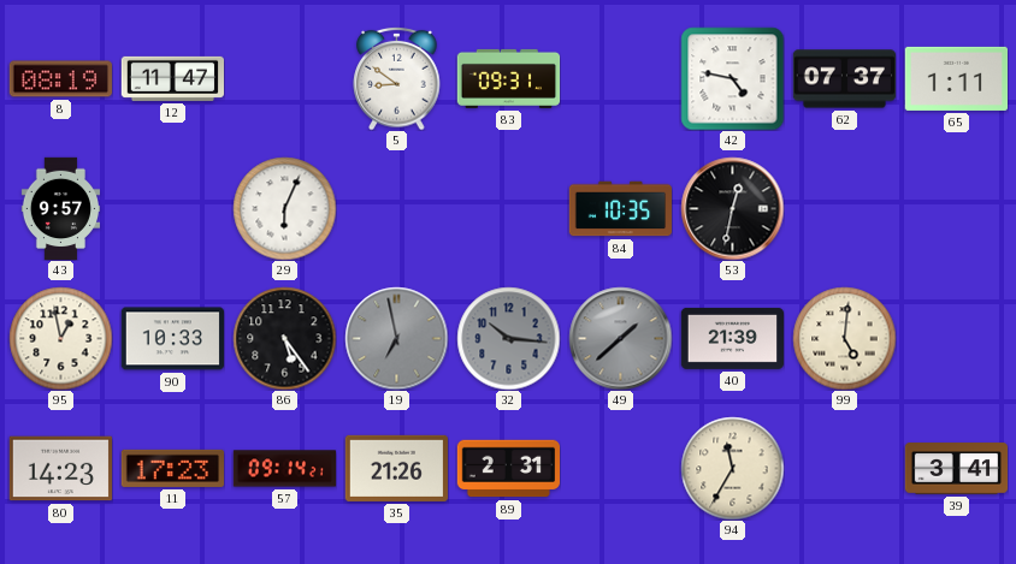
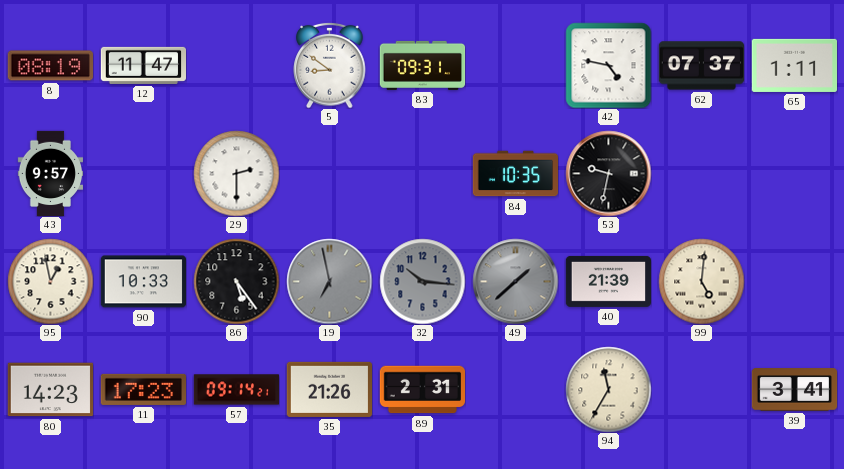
29: 6:04 -> 2:30
53: 12:32 -> 9:32
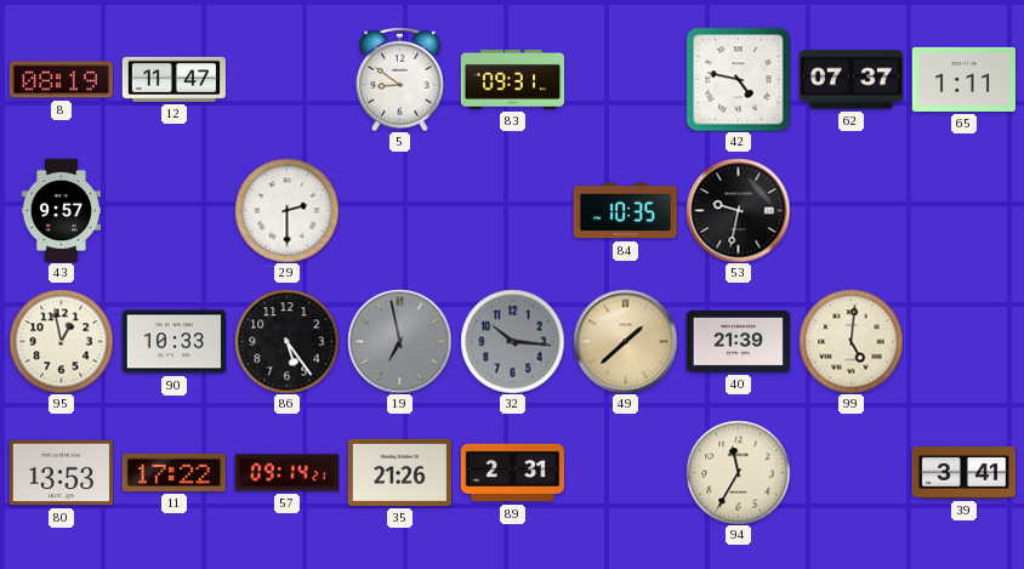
49 dial: grey -> champagne
80: 14:23 -> 13:53
11: 17:23 -> 17:22
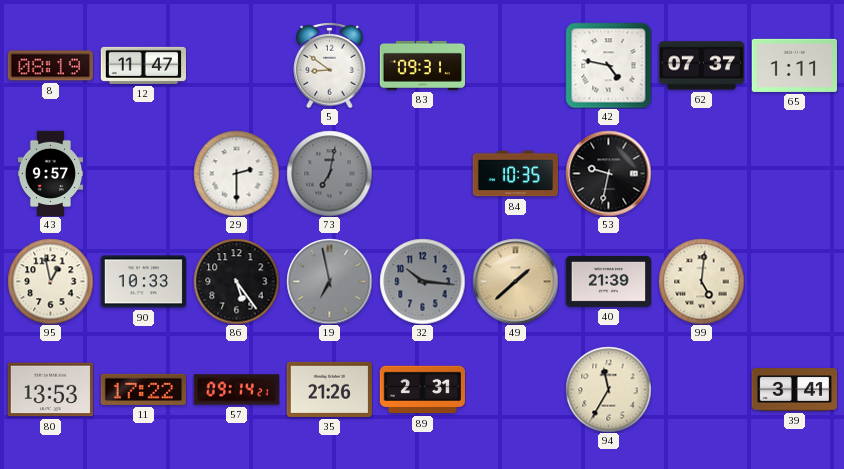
73: none -> 7:02
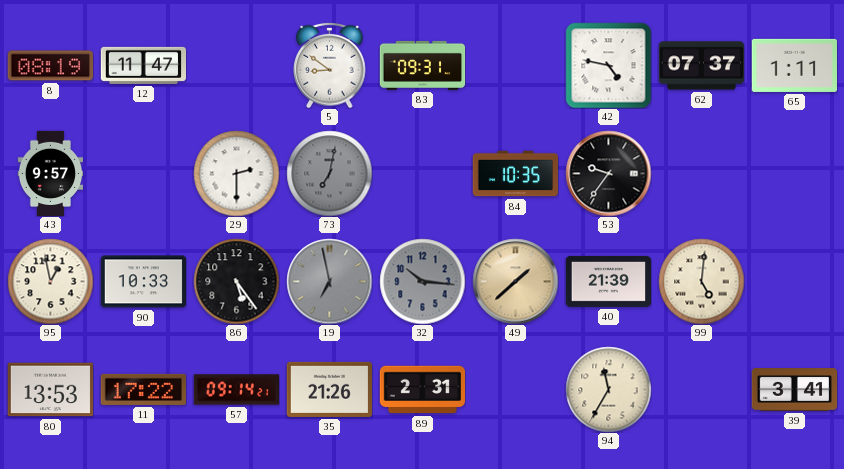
53: 9:32 -> 9:36
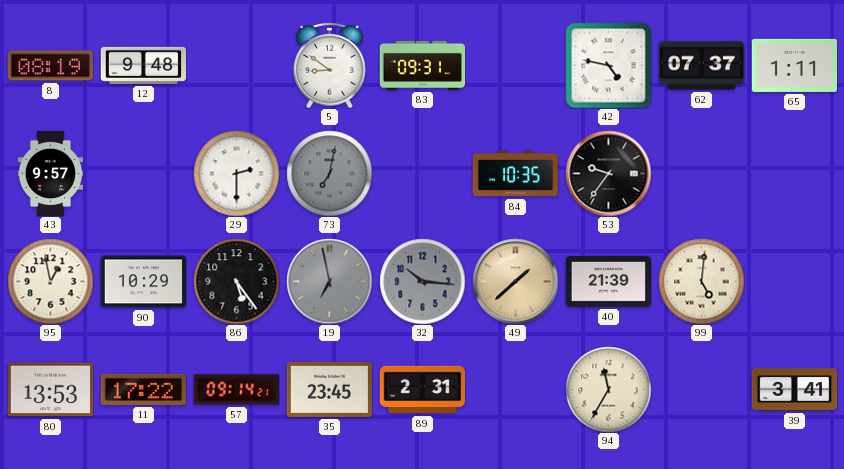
12: 11:47 -> 9:48
90: 10:33 -> 10:29
35: 21:26 -> 23:45
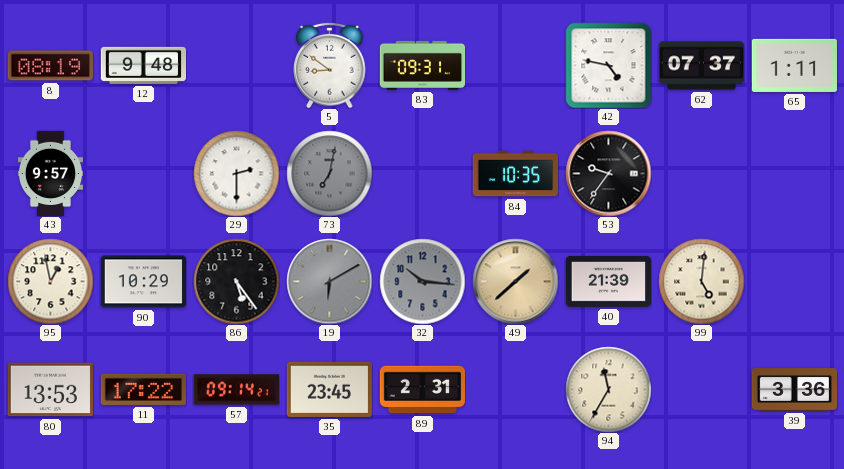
19: 6:58 -> 6:10
39: 3:41 -> 3:36
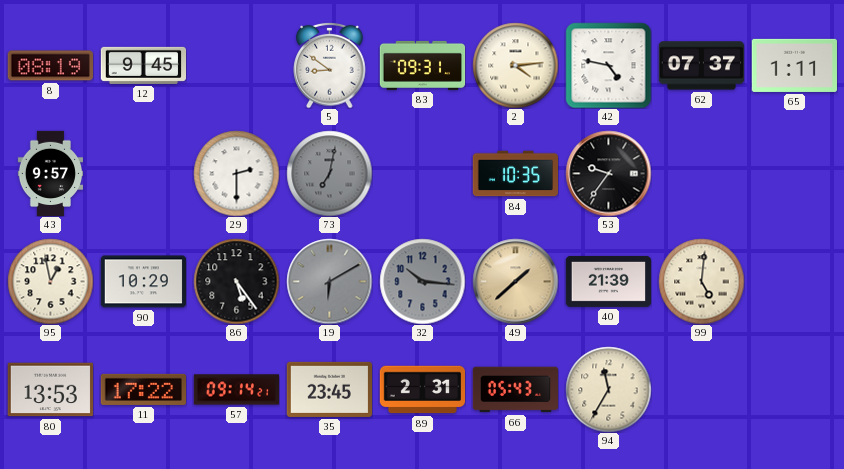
12: 9:48 -> 9:45
2: none -> 4:14
66: none -> 05:43
39: 3:36 -> none
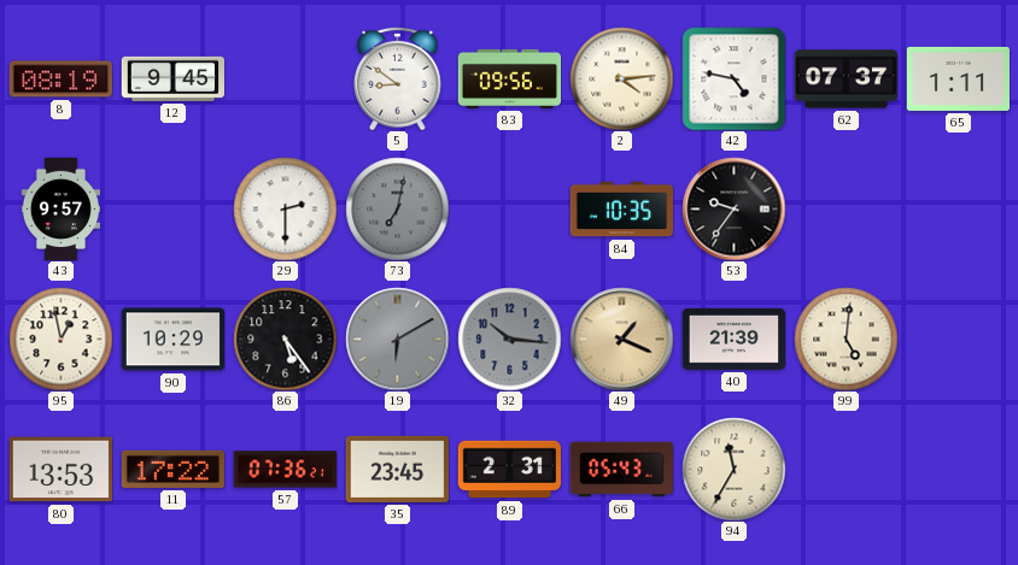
83: 09:31 -> 09:56
49: 1:38 -> 1:19
57: 09:14 -> 07:36
